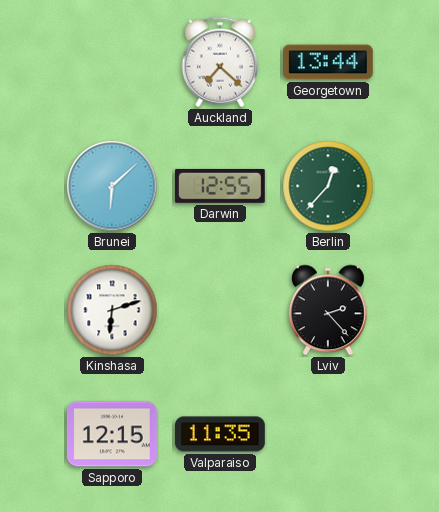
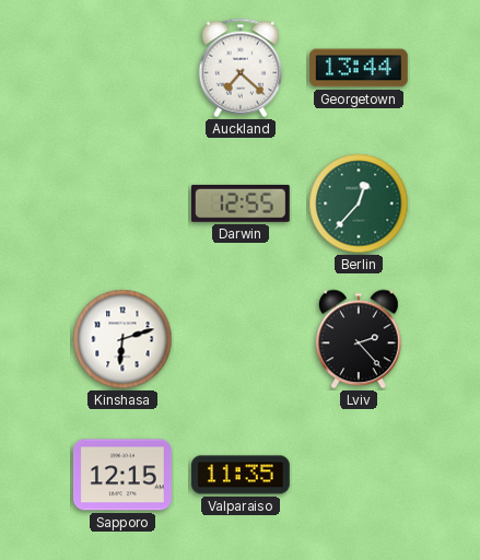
Brunei: 6:08 -> none
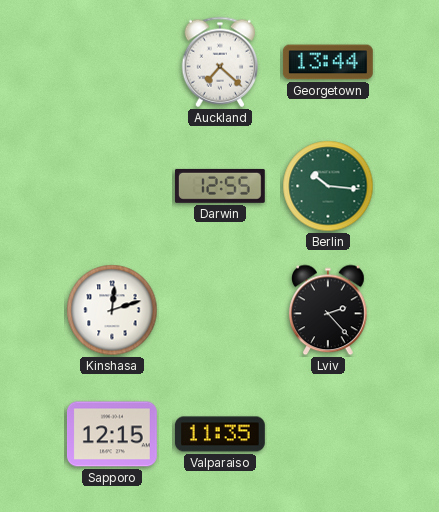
Berlin: 12:37 -> 10:16
Kinshasa: 6:12 -> 12:12
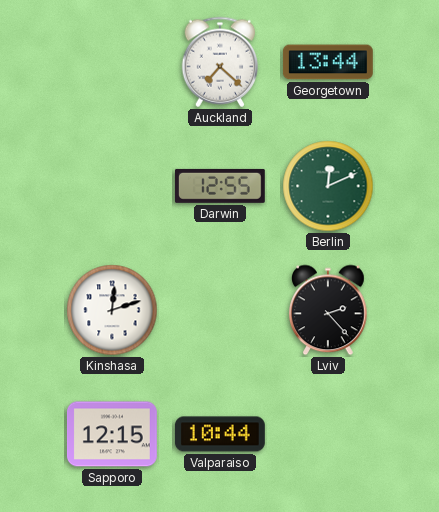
Berlin: 10:16 -> 12:11
Valparaiso: 11:35 -> 10:44
